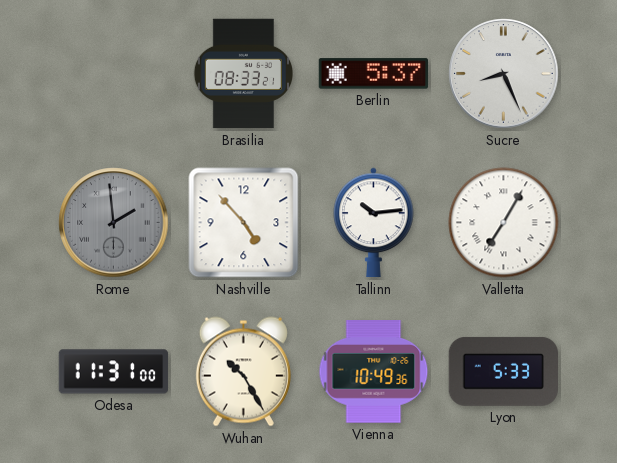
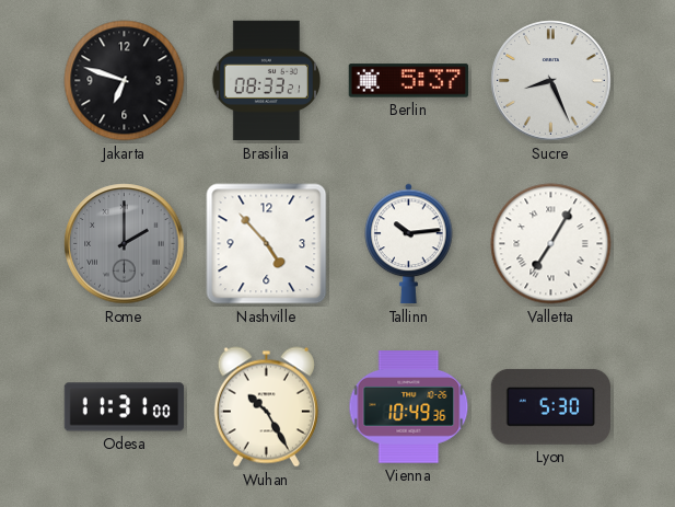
Jakarta: none -> 6:48
Rome: 1:59 -> 2:00
Lyon: 5:33 -> 5:30
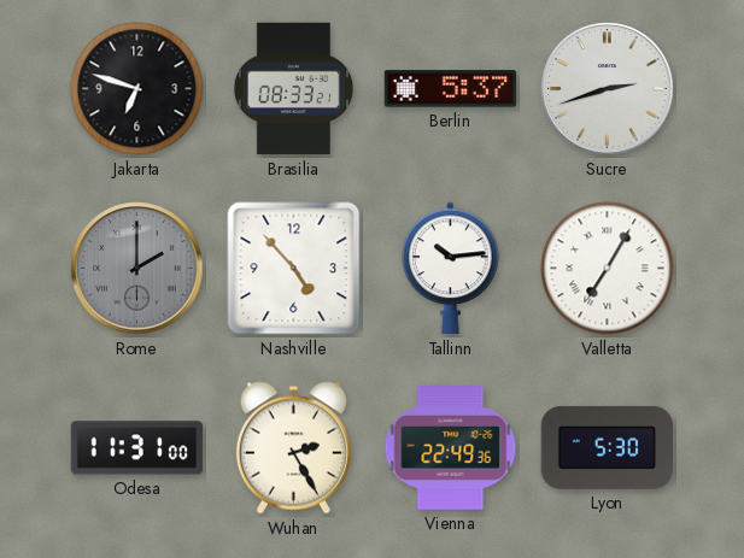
Sucre: 8:26 -> 2:42
Wuhan: 10:25 -> 2:25
Vienna: 10:49 -> 22:49
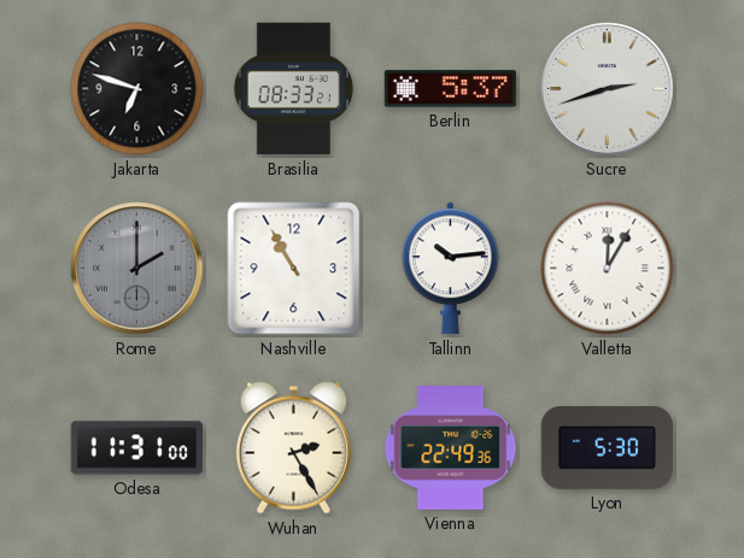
Nashville: 4:53 -> 10:55
Valletta: 7:05 -> 12:05
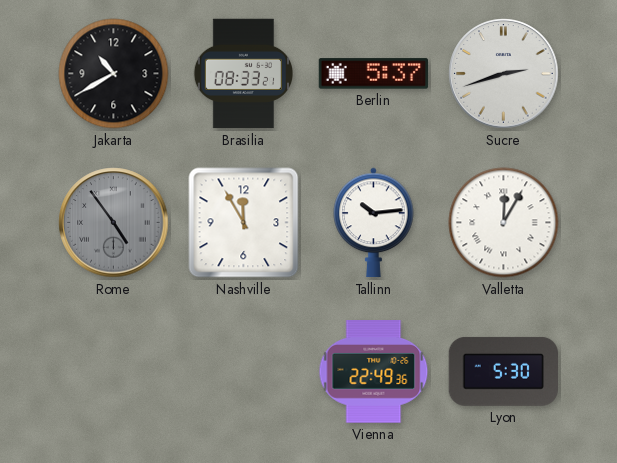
Jakarta: 6:48 -> 10:40
Rome: 2:00 -> 4:54
Nashville: 10:55 -> 11:55
Odesa: 11:31 -> none
Wuhan: 2:25 -> none
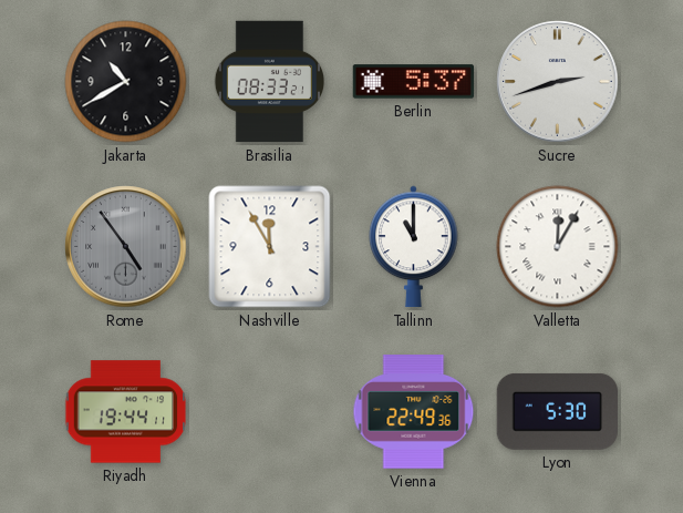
Tallinn: 10:14 -> 11:00
Riyadh: none -> 19:44
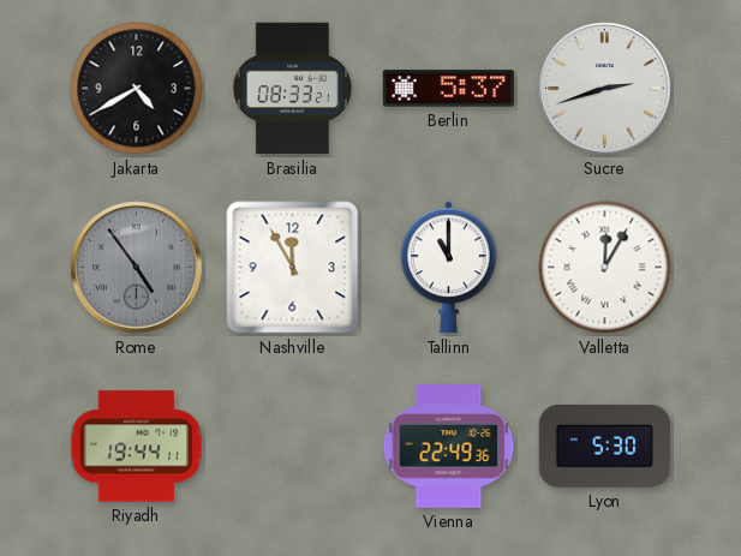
Jakarta: 10:40 -> 4:40
